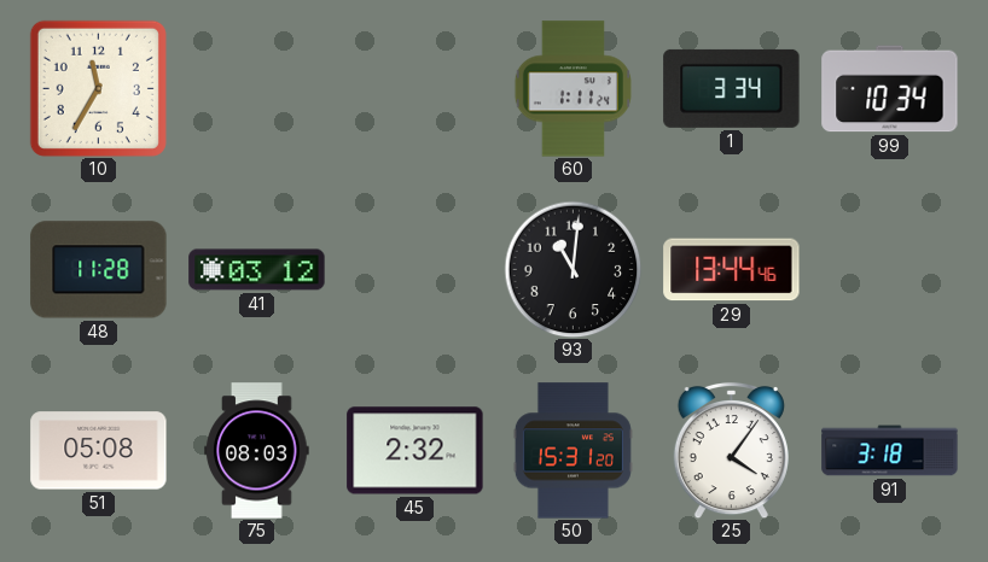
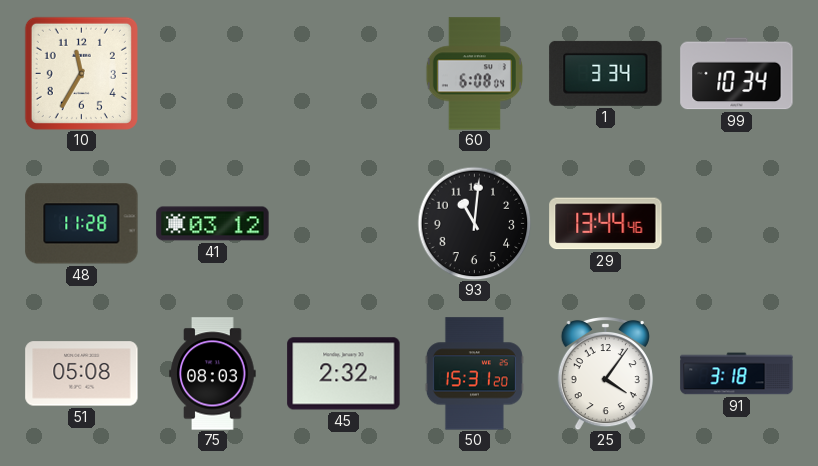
60: 1:11 -> 6:08
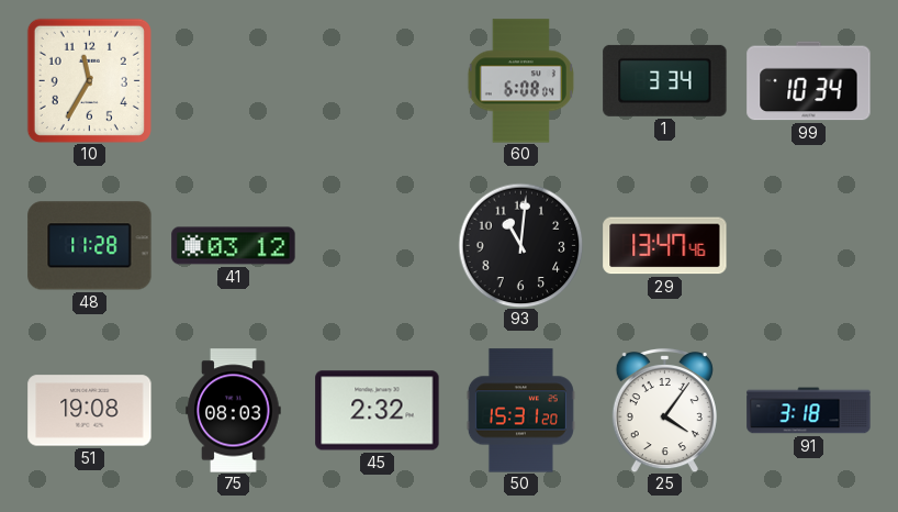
29: 13:44 -> 13:47
51: 05:08 -> 19:08
